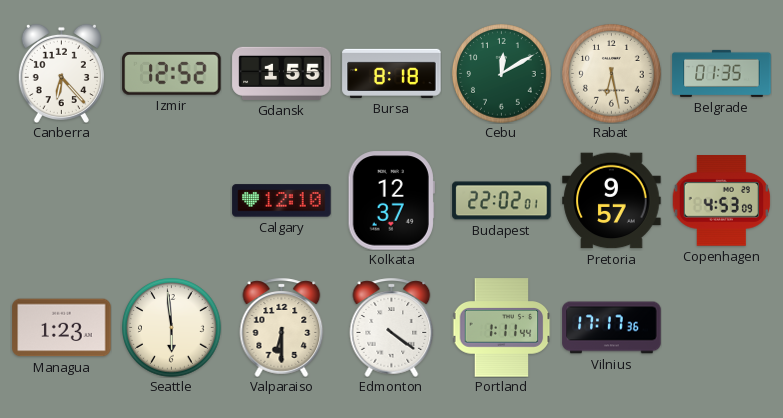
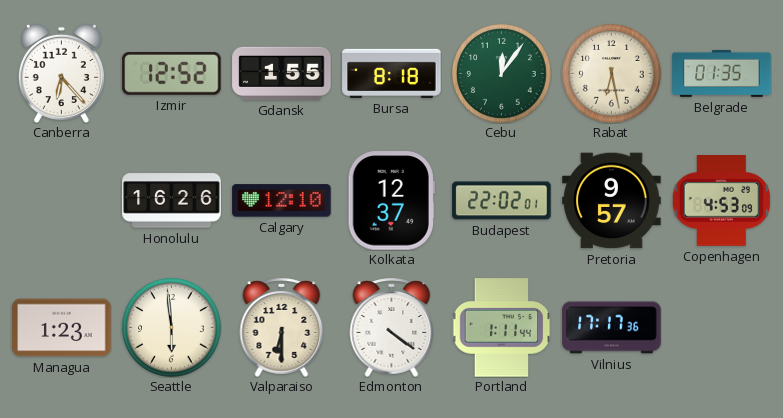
Cebu: 12:10 -> 12:06
Honolulu: none -> 16:26
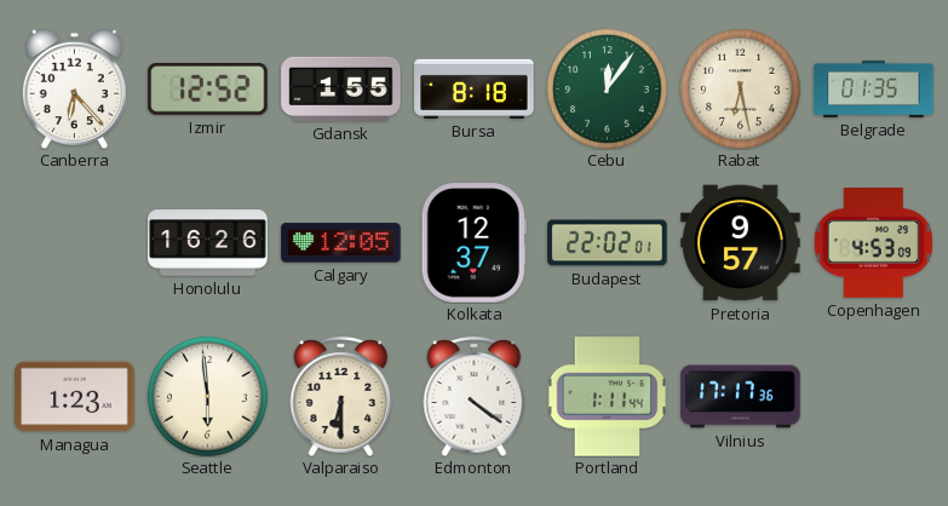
Calgary: 12:10 -> 12:05
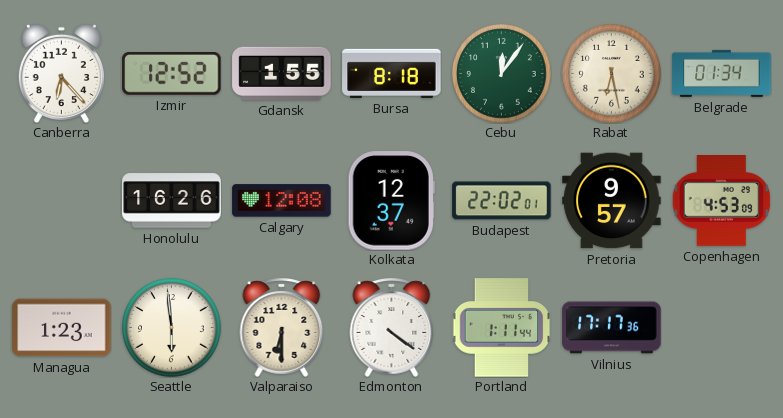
Belgrade: 01:35 -> 01:34
Calgary: 12:05 -> 12:08
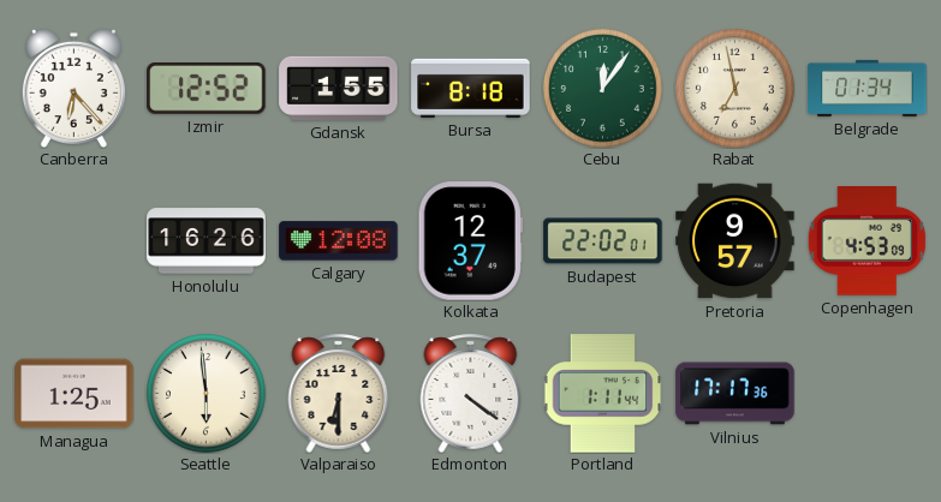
Rabat: 6:28 -> 6:58
Managua: 1:23 -> 1:25
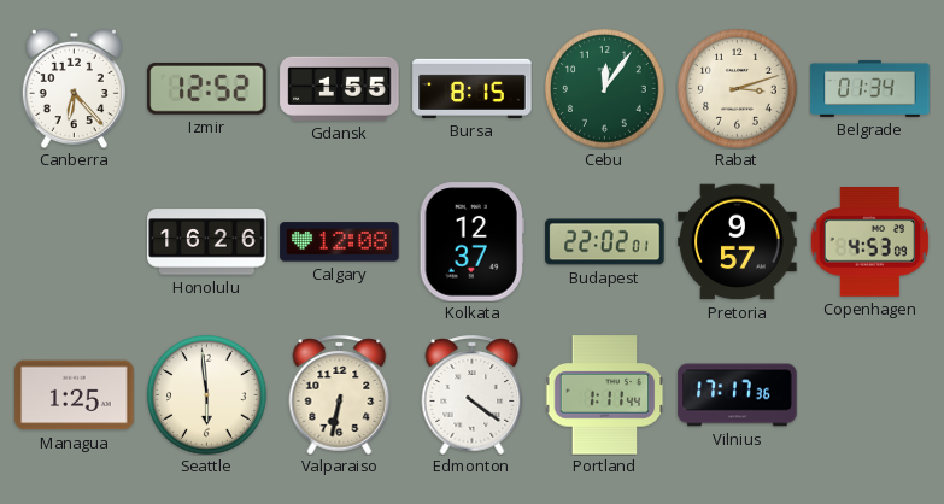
Bursa: 8:18 -> 8:15
Rabat: 6:58 -> 3:12
Valparaiso: 6:30 -> 6:32
